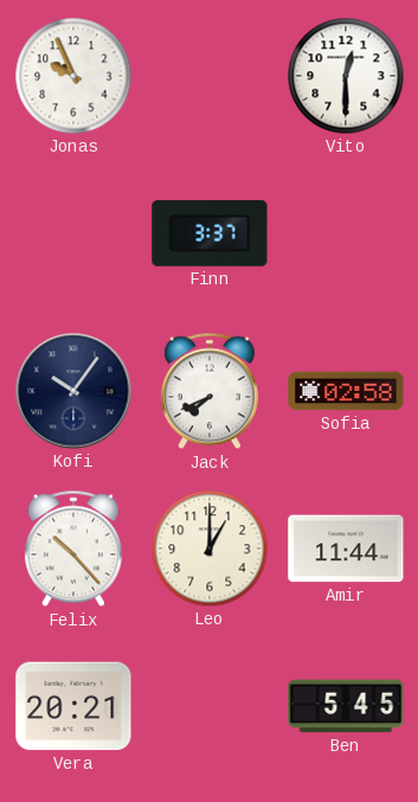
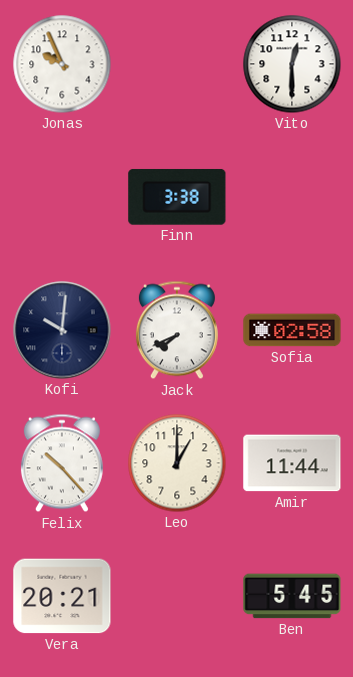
Finn: 3:37 -> 3:38
Kofi: 10:06 -> 10:01
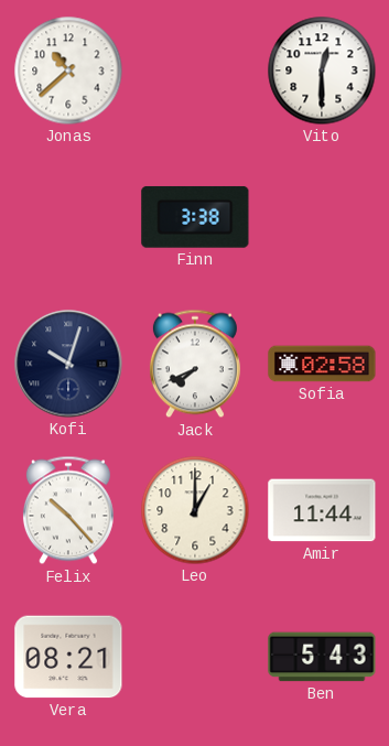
Jonas: 9:56 -> 10:38
Kofi: 10:01 -> 10:03
Vera: 20:21 -> 08:21
Ben: 5:45 -> 5:43
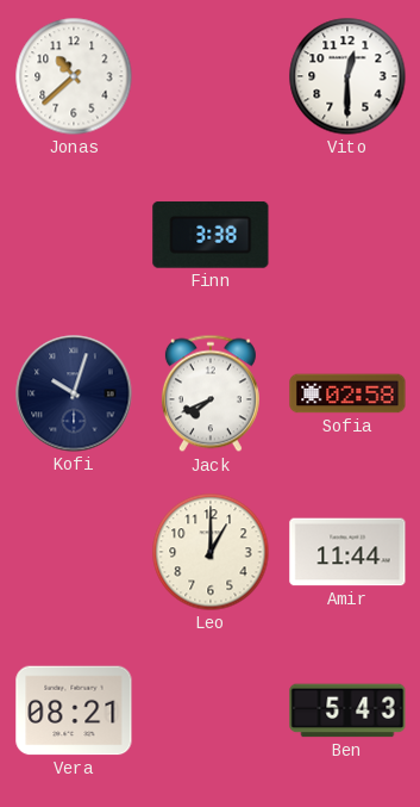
Felix: 10:23 -> none
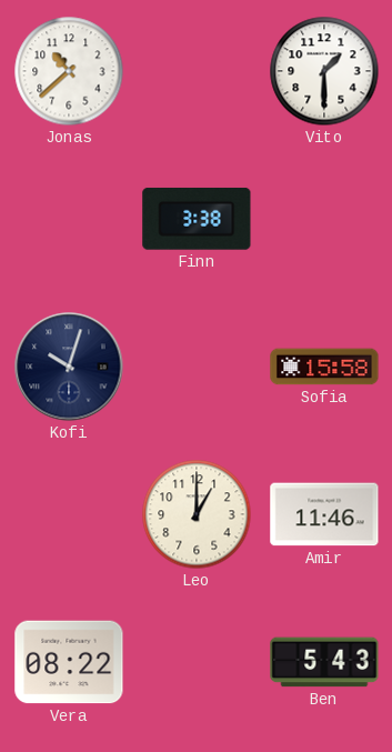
Vito: 12:30 -> 1:30
Jack: 7:41 -> none
Sofia: 02:58 -> 15:58
Amir: 11:44 -> 11:46
Vera: 08:21 -> 08:22
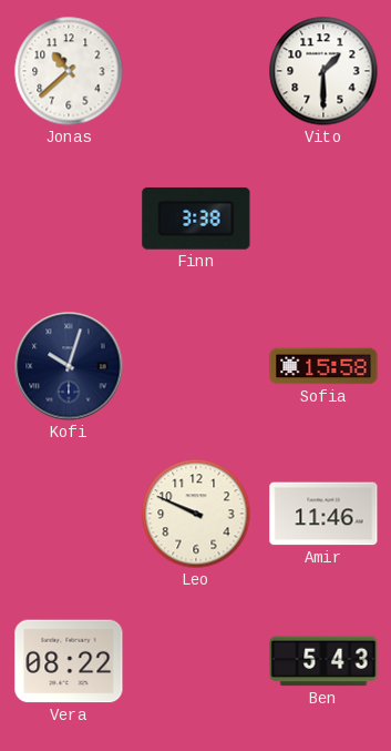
Leo: 1:00 -> 9:49
